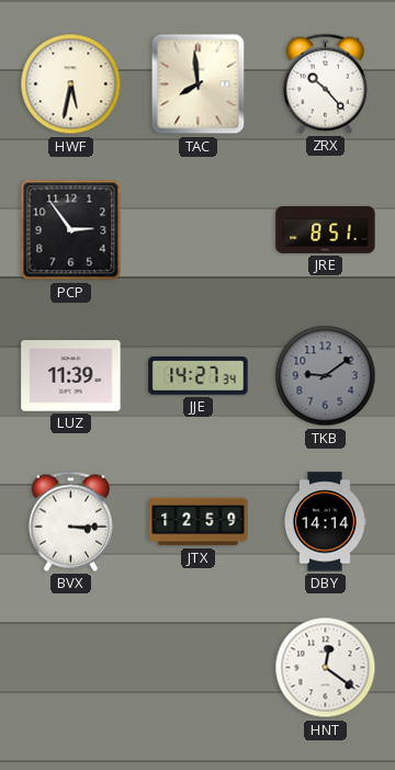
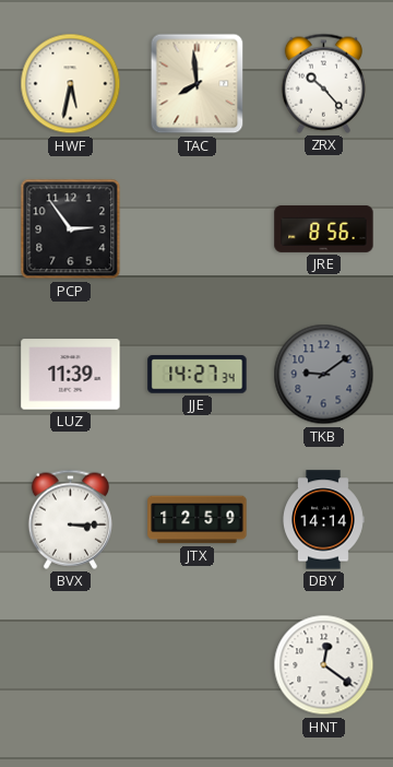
JRE: 8:51 -> 8:56
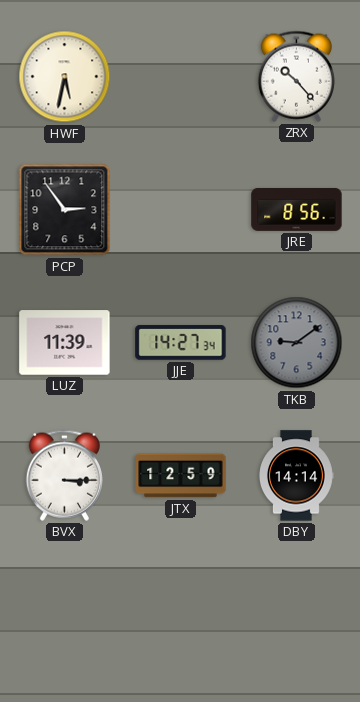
TAC: 7:59 -> none
HNT: 12:21 -> none
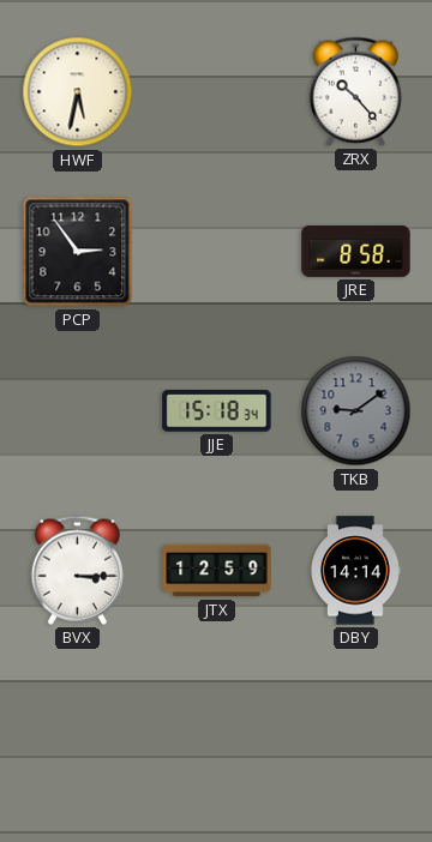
JRE: 8:56 -> 8:58
LUZ: 11:39 -> none
JJE: 14:27 -> 15:18
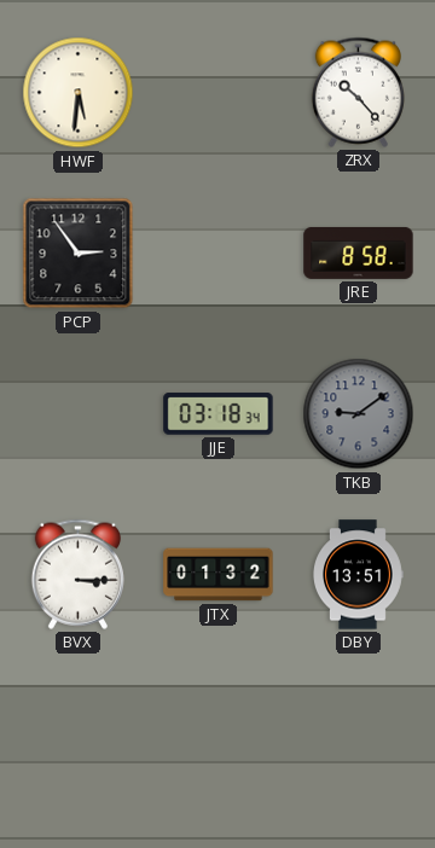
HWF: 5:32 -> 5:31
JJE: 15:18 -> 03:18
JTX: 12:59 -> 01:32
DBY: 14:14 -> 13:51
